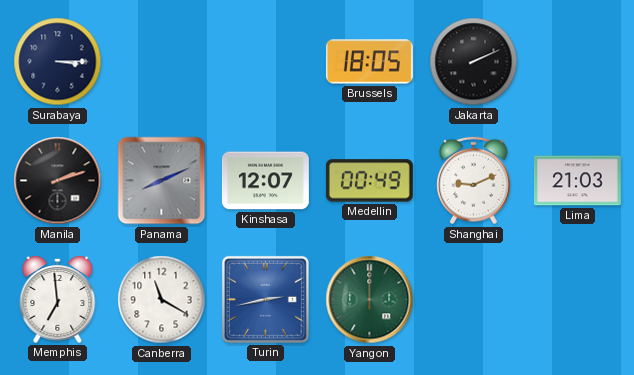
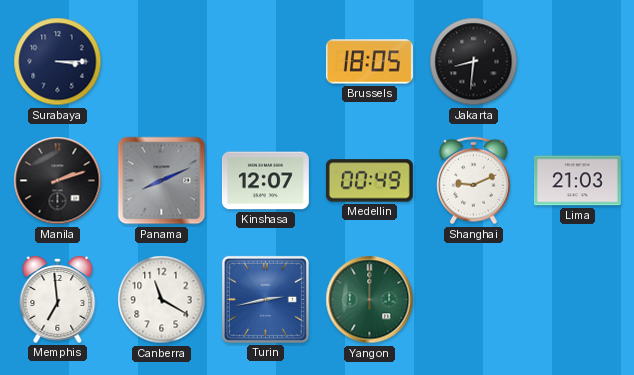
Jakarta: 2:11 -> 8:31
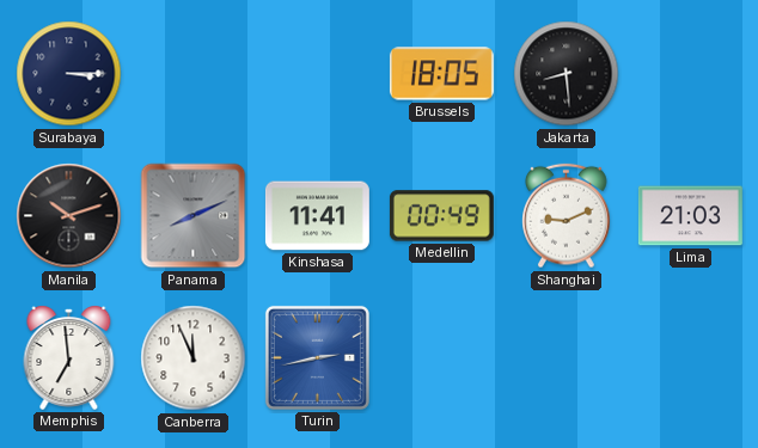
Jakarta: 8:31 -> 8:29
Manila: 2:12 -> 10:12
Kinshasa: 12:07 -> 11:41
Canberra: 11:20 -> 11:56
Yangon: 12:00 -> none
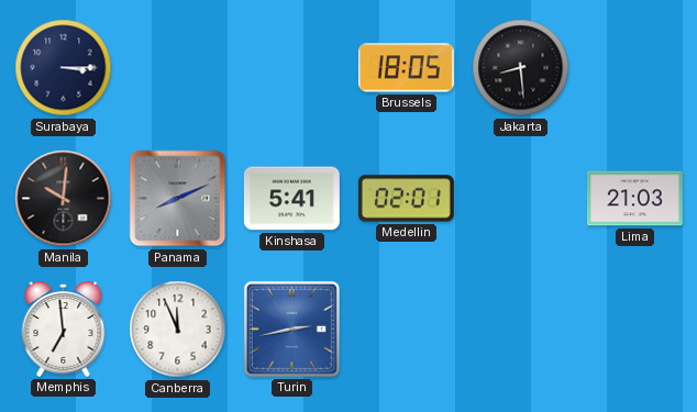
Manila: 10:12 -> 10:01
Kinshasa: 11:41 -> 5:41
Medellin: 00:49 -> 02:01
Shanghai: 9:11 -> none
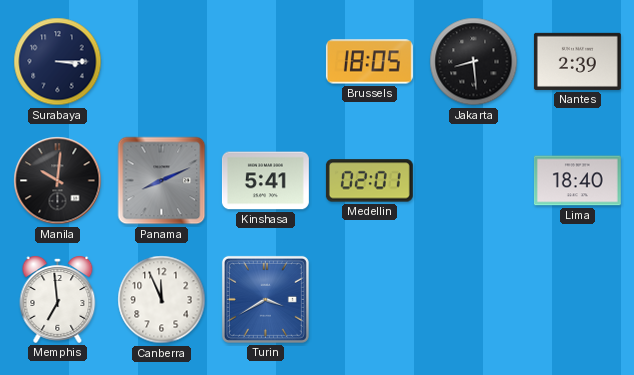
Nantes: none -> 2:39
Lima: 21:03 -> 18:40
Turin: 2:43 -> 3:40
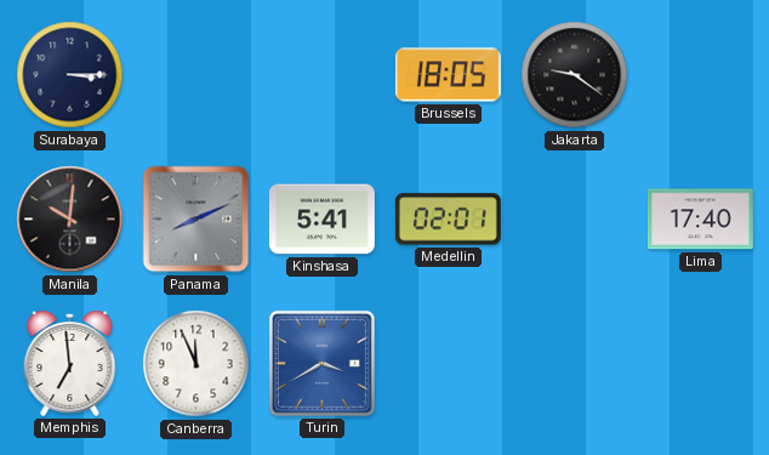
Jakarta: 8:29 -> 9:21
Nantes: 2:39 -> none
Lima: 18:40 -> 17:40
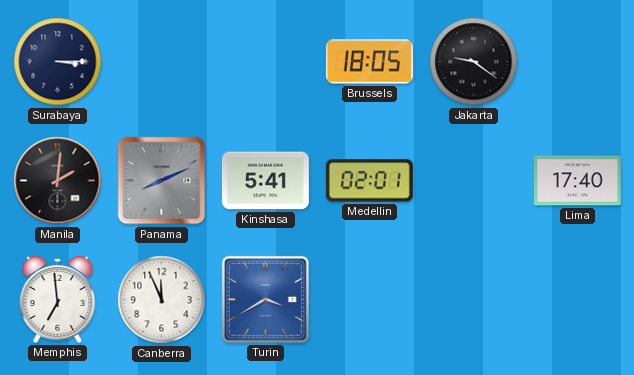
Manila: 10:01 -> 2:01
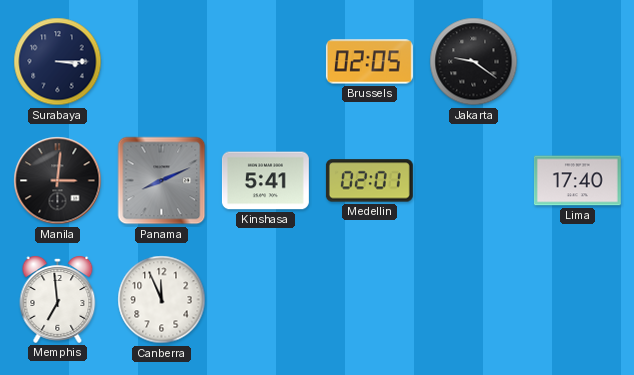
Brussels: 18:05 -> 02:05
Manila: 2:01 -> 3:01
Turin: 3:40 -> none
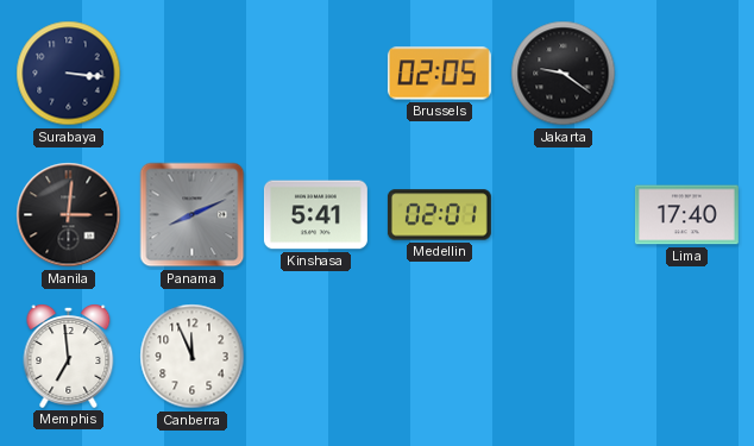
Surabaya: 3:15 -> 3:16
